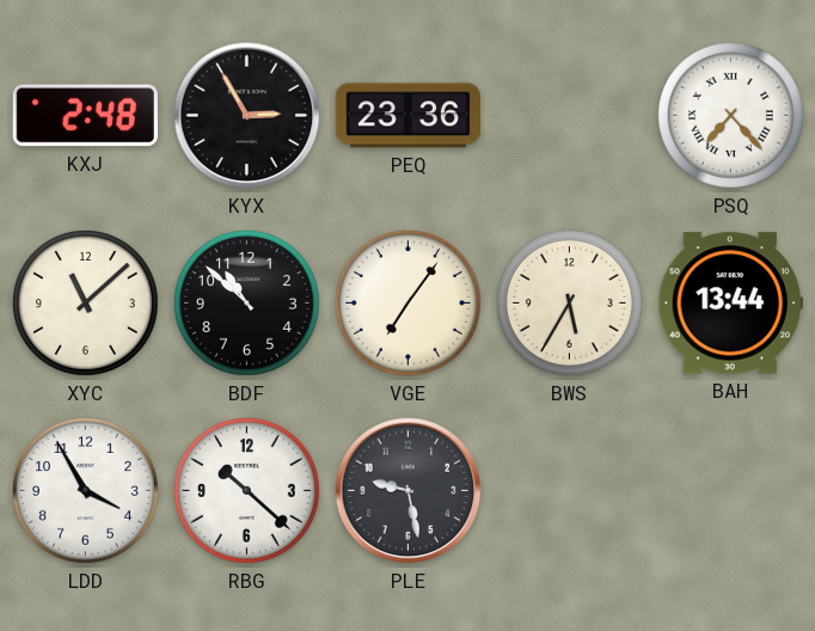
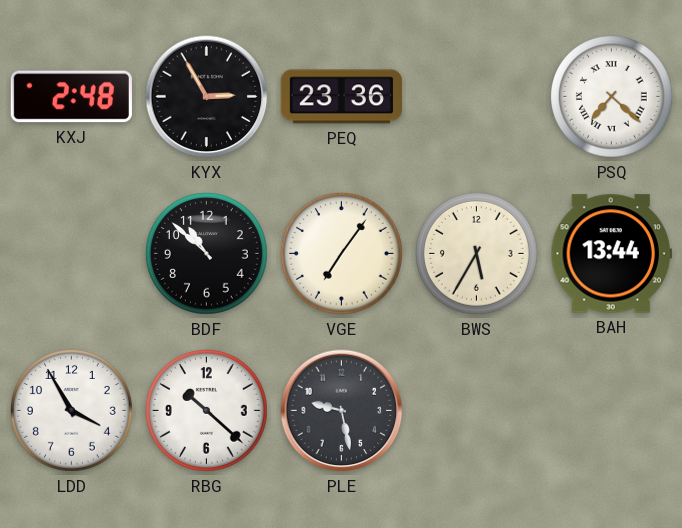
PSQ: 7:23 -> 7:22
XYC: 11:08 -> none
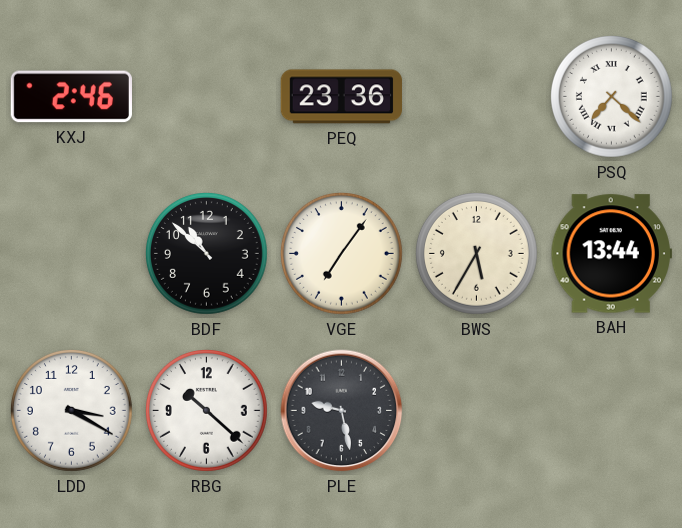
KXJ: 2:48 -> 2:46
KYX: 2:55 -> none
LDD: 3:55 -> 3:20
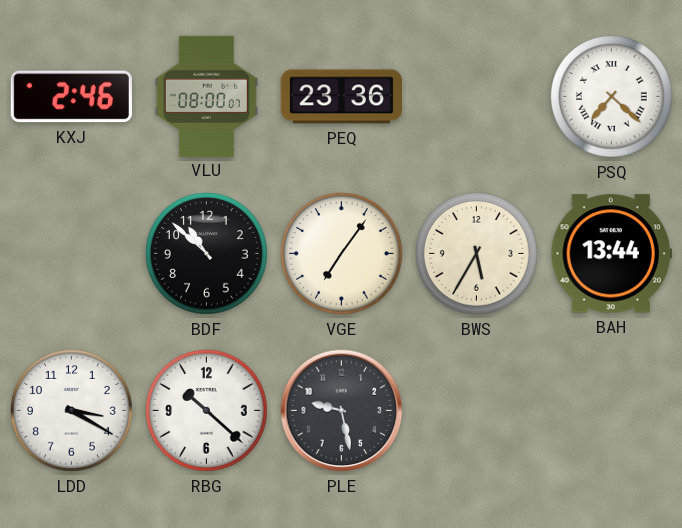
VLU: none -> 08:00
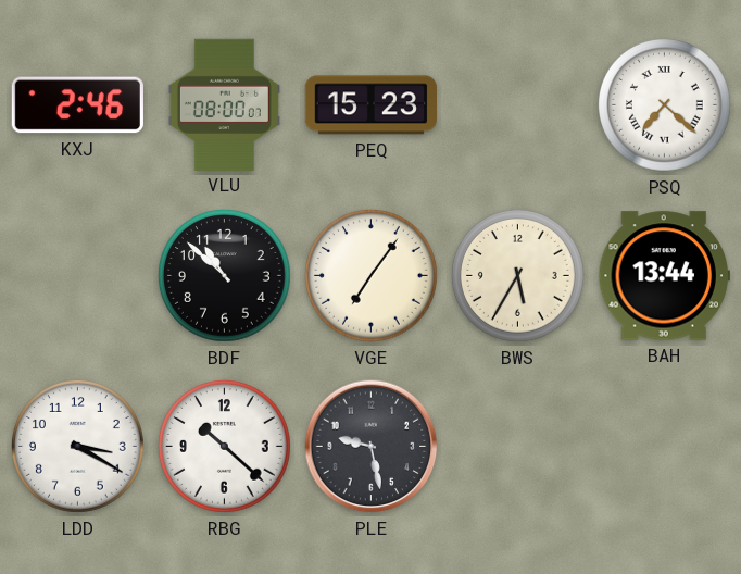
PEQ: 23:36 -> 15:23
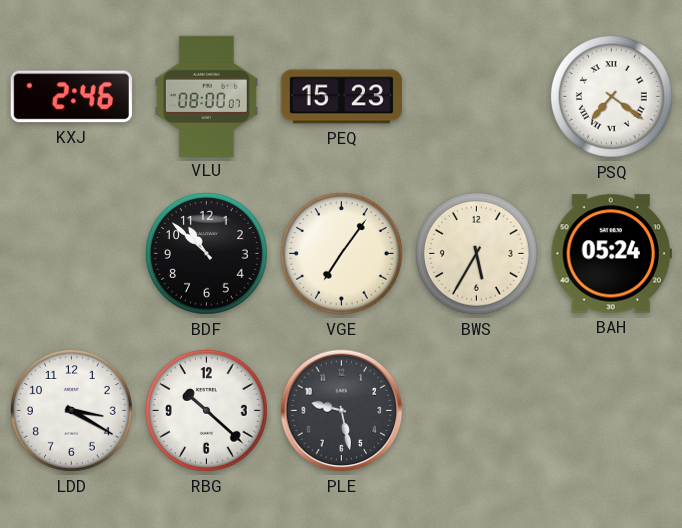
PSQ: 7:22 -> 7:21
BAH: 13:44 -> 05:24
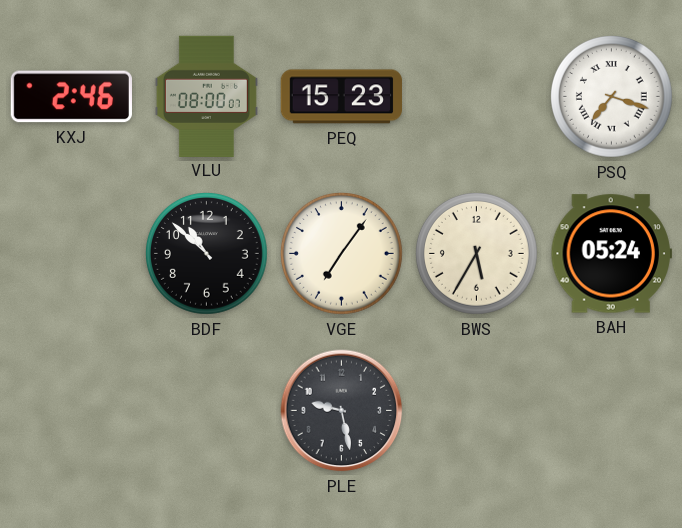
PSQ: 7:21 -> 7:18
LDD: 3:20 -> none
RBG: 10:22 -> none
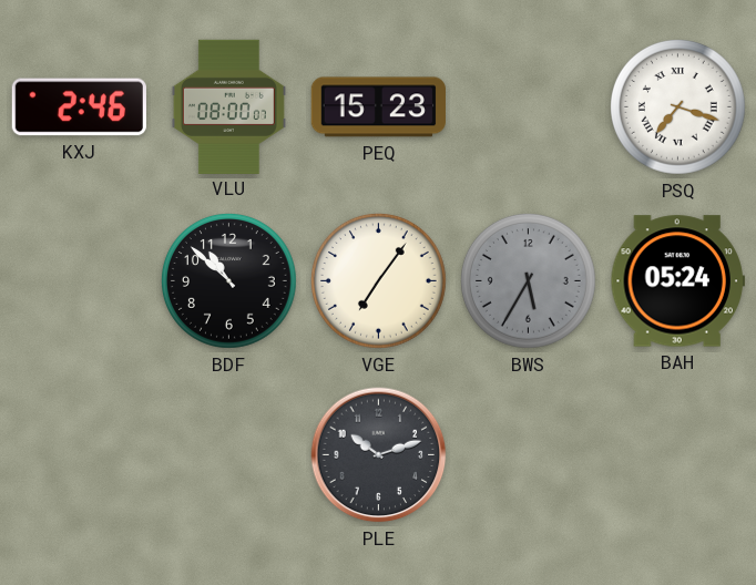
BWS dial: cream -> grey
PLE: 9:28 -> 10:12
